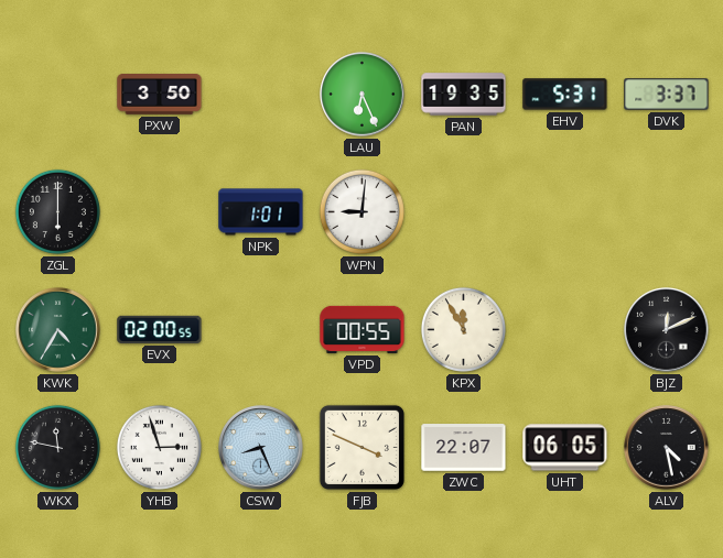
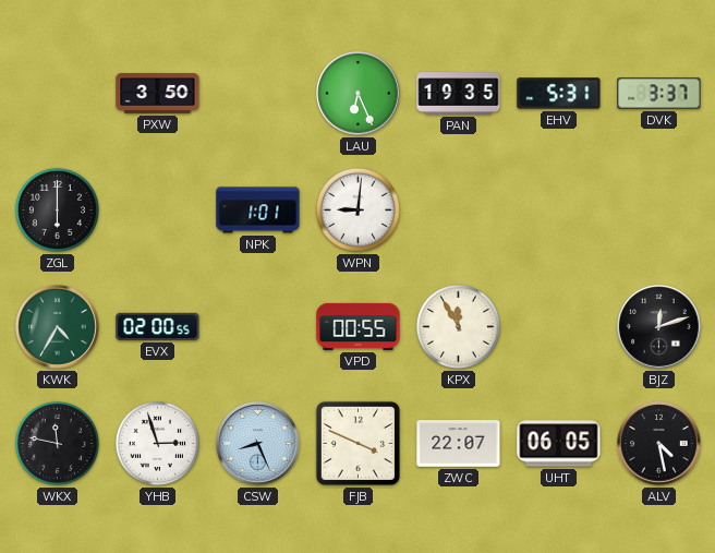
BJZ: 12:11 -> 12:12
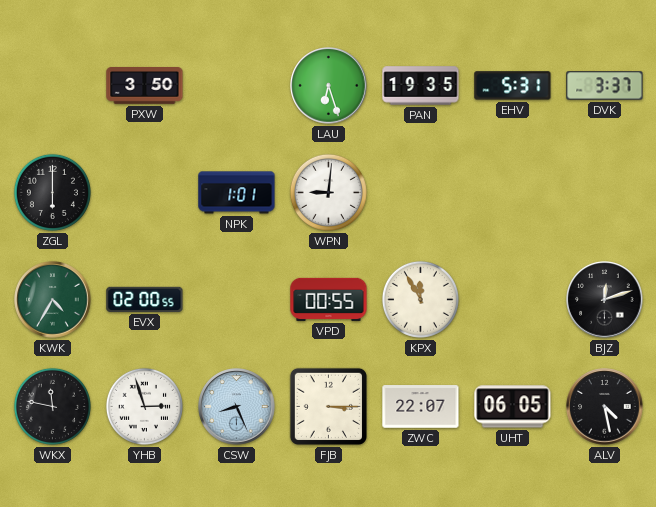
LAU: 6:26 -> 6:27
FJB: 3:49 -> 3:15
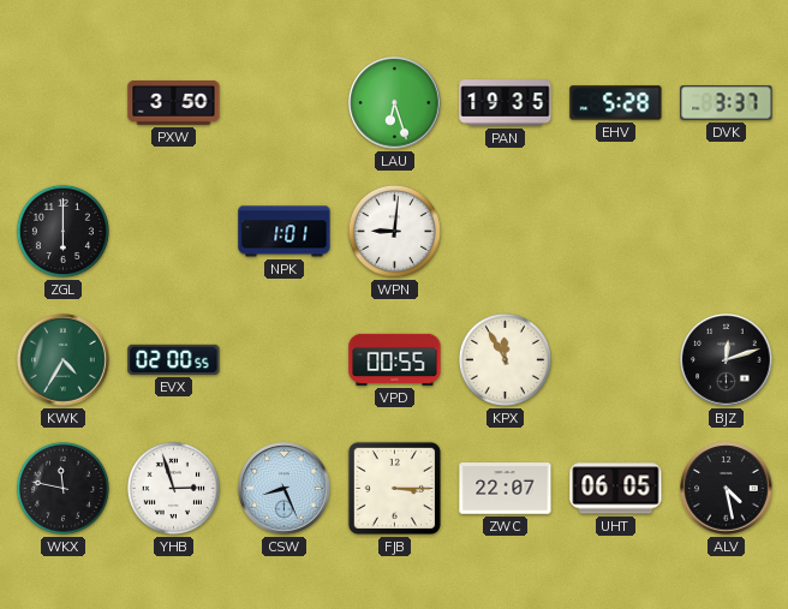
EHV: 5:31 -> 5:28
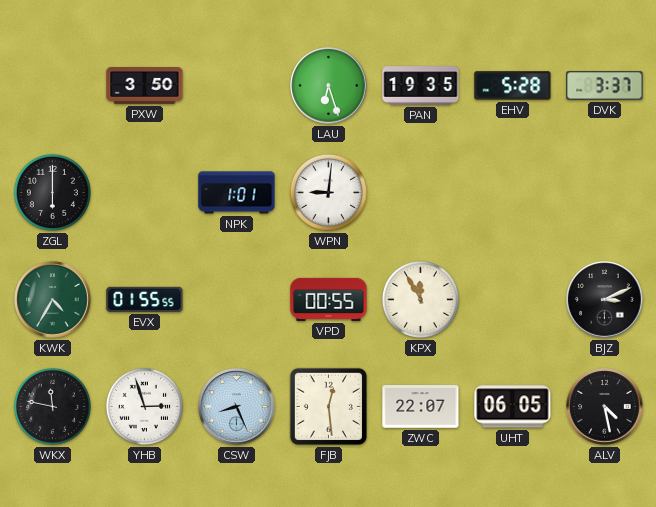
EVX: 02:00 -> 01:55
BJZ: 12:12 -> 3:11
FJB: 3:15 -> 12:29
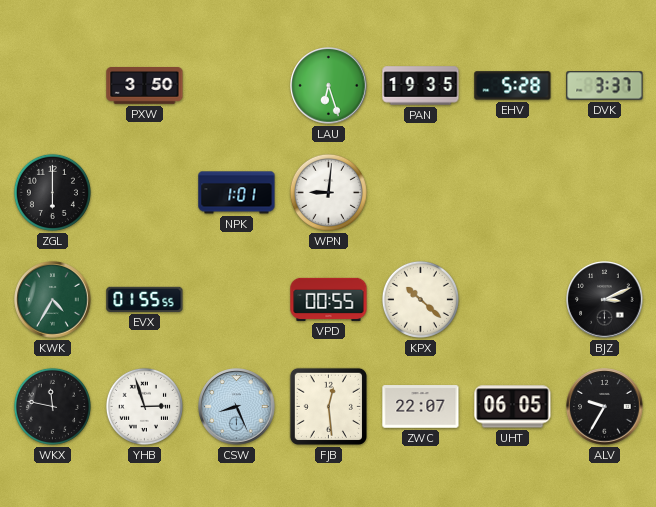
KPX: 11:55 -> 10:22
ALV: 4:28 -> 9:35
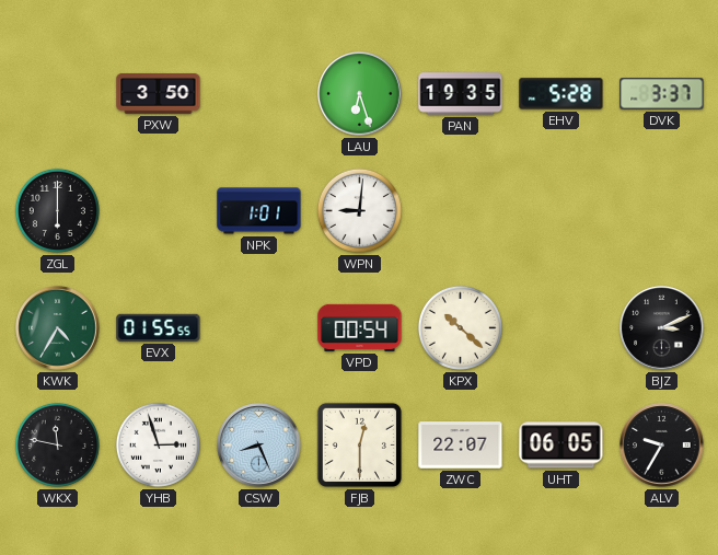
VPD: 00:55 -> 00:54
FJB: 12:29 -> 12:30
